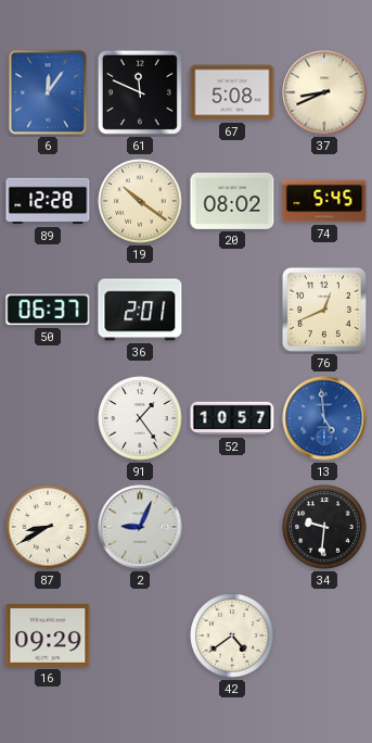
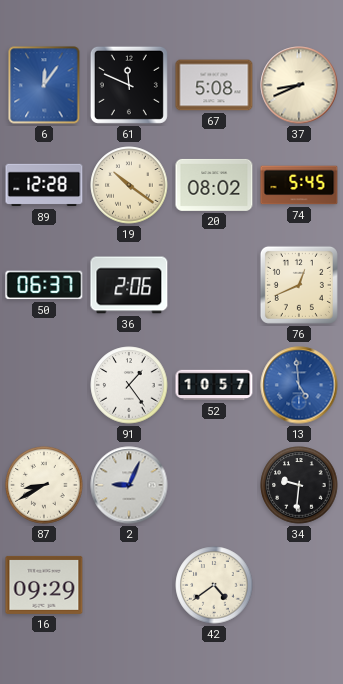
36: 2:01 -> 2:06
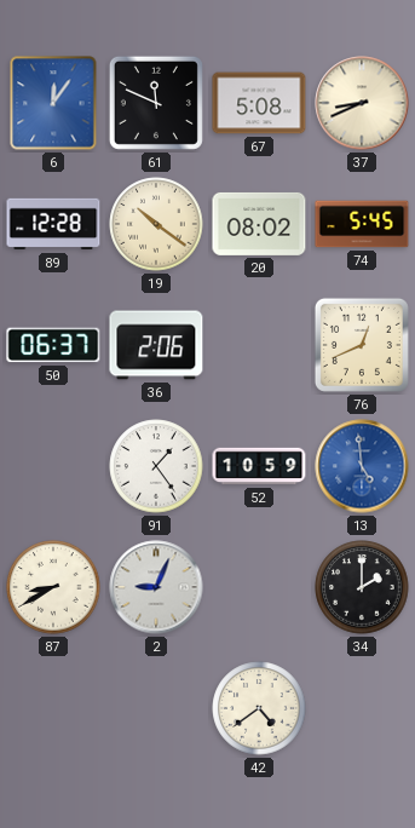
52: 10:57 -> 10:59
34: 9:31 -> 2:00
16: 09:29 -> none
